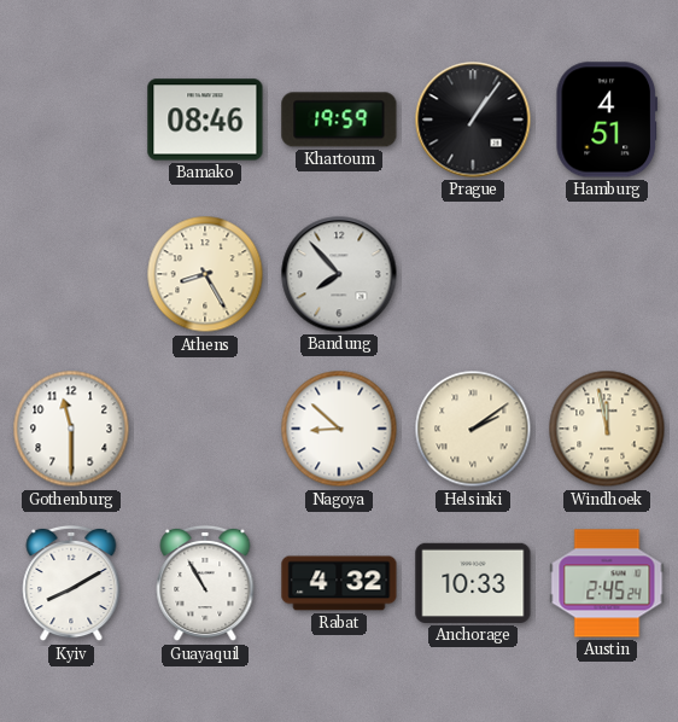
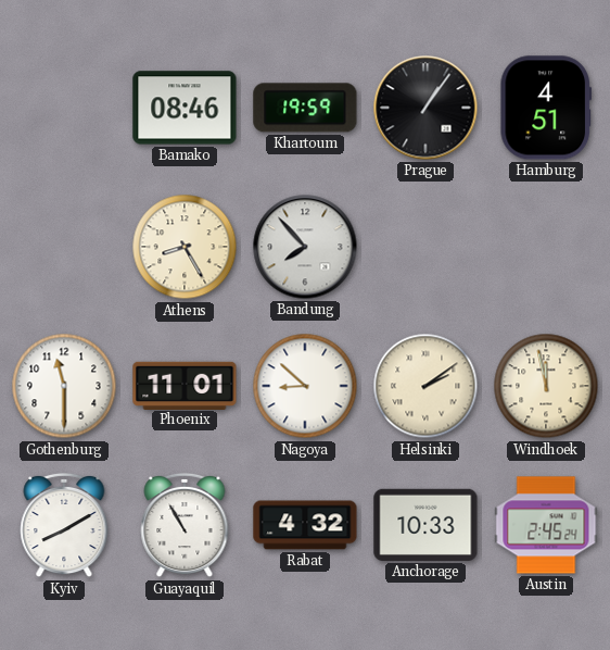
Phoenix: none -> 11:01
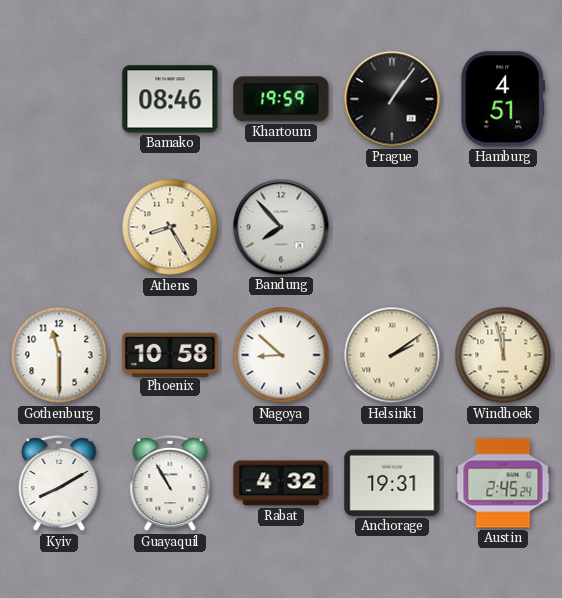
Phoenix: 11:01 -> 10:58
Anchorage: 10:33 -> 19:31
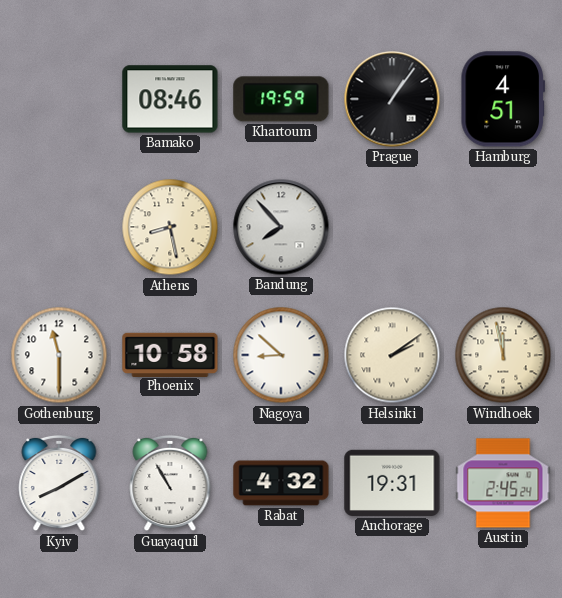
Athens: 8:25 -> 8:28
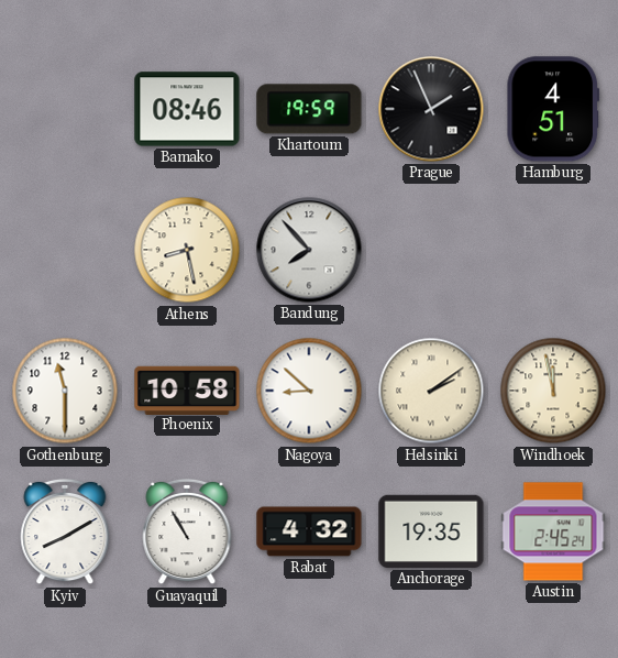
Prague: 1:06 -> 1:56
Anchorage: 19:31 -> 19:35
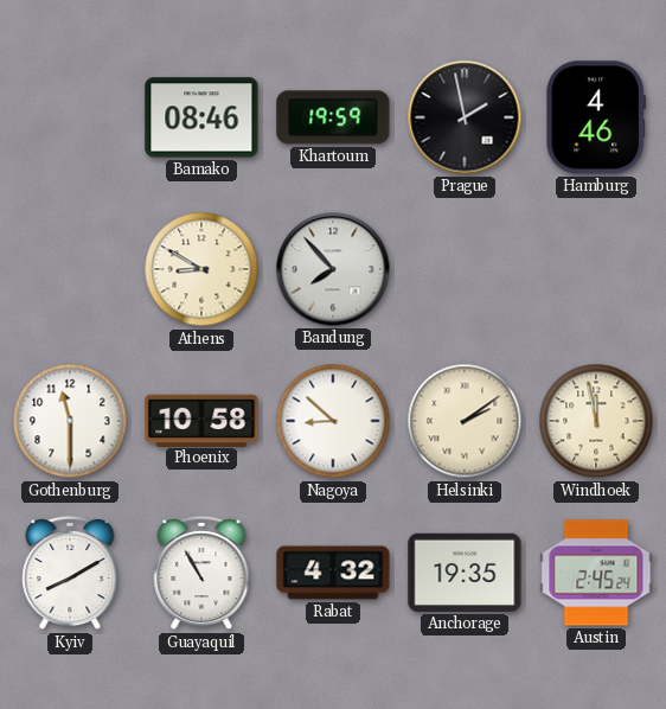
Prague: 1:56 -> 1:58
Hamburg: 4:51 -> 4:46
Athens: 8:28 -> 8:50
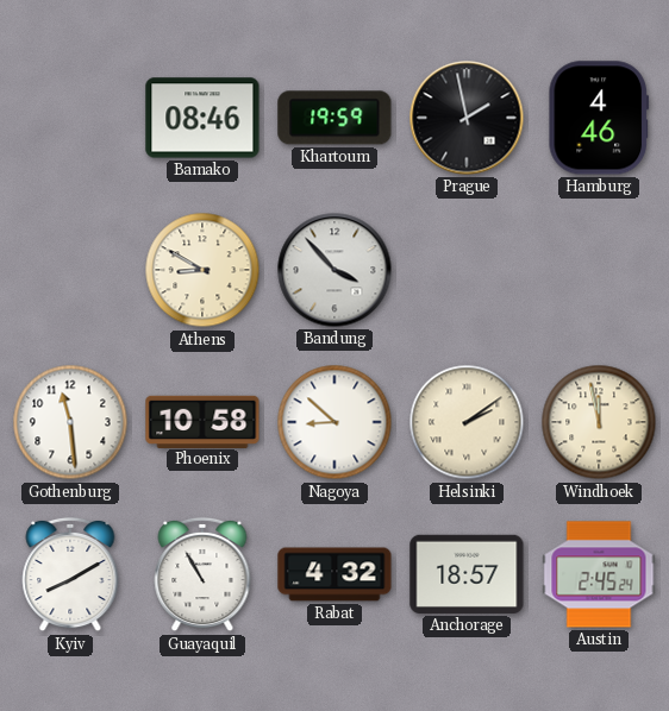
Bandung: 7:53 -> 3:53
Gothenburg: 11:30 -> 11:29
Anchorage: 19:35 -> 18:57
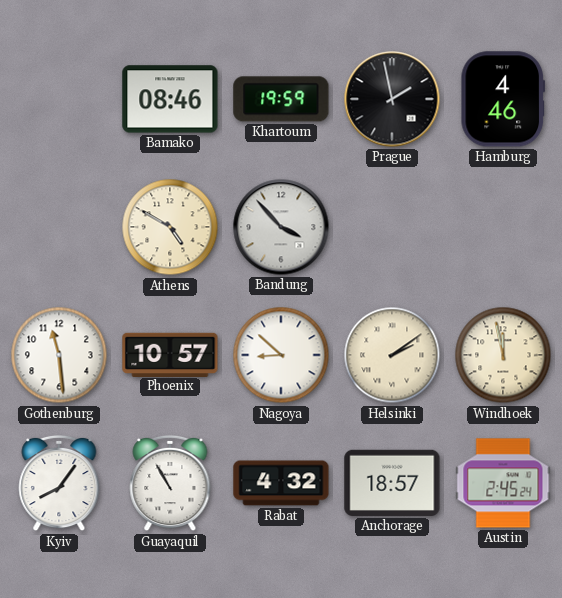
Athens: 8:50 -> 4:50
Phoenix: 10:58 -> 10:57
Kyiv: 8:10 -> 8:06
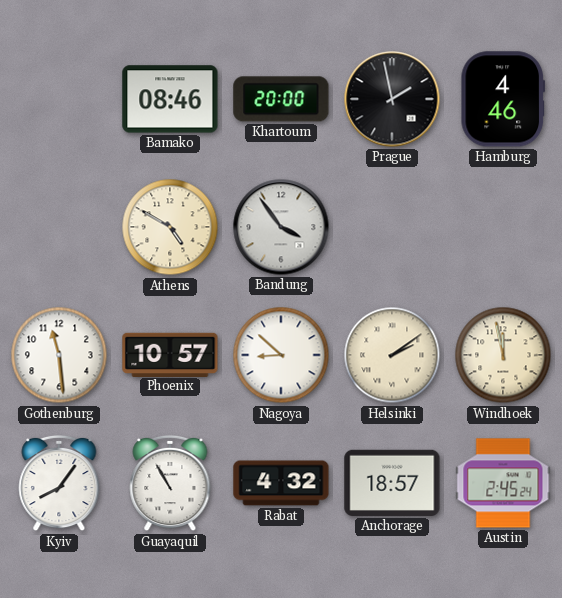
Khartoum: 19:59 -> 20:00
Bandung: 3:53 -> 3:54
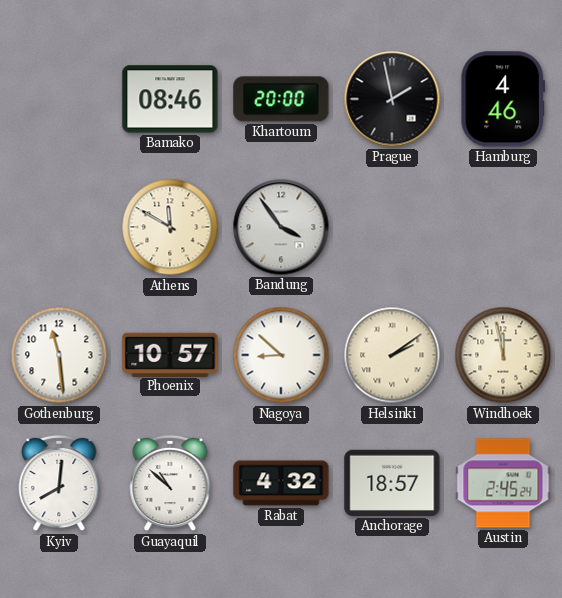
Athens: 4:50 -> 11:50
Kyiv: 8:06 -> 8:01
Guayaquil: 10:55 -> 10:52
